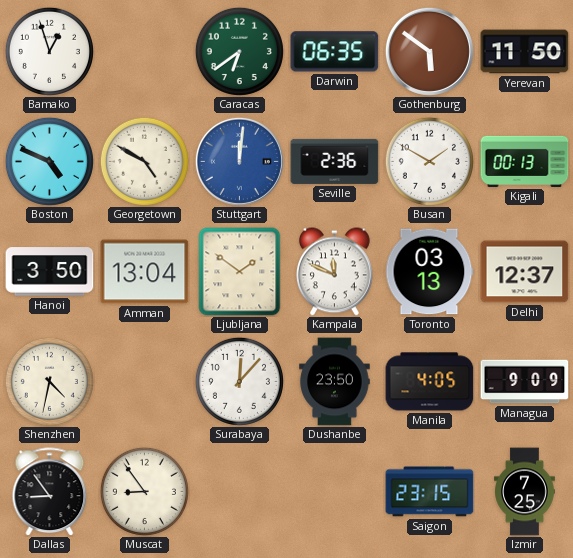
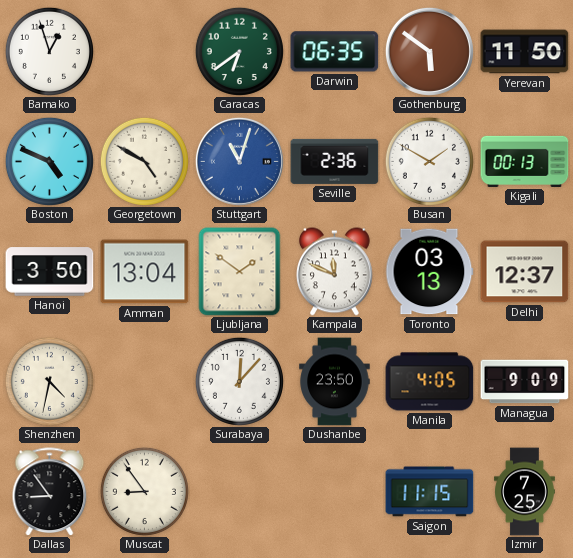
Stuttgart: 12:01 -> 11:03
Saigon: 23:15 -> 11:15
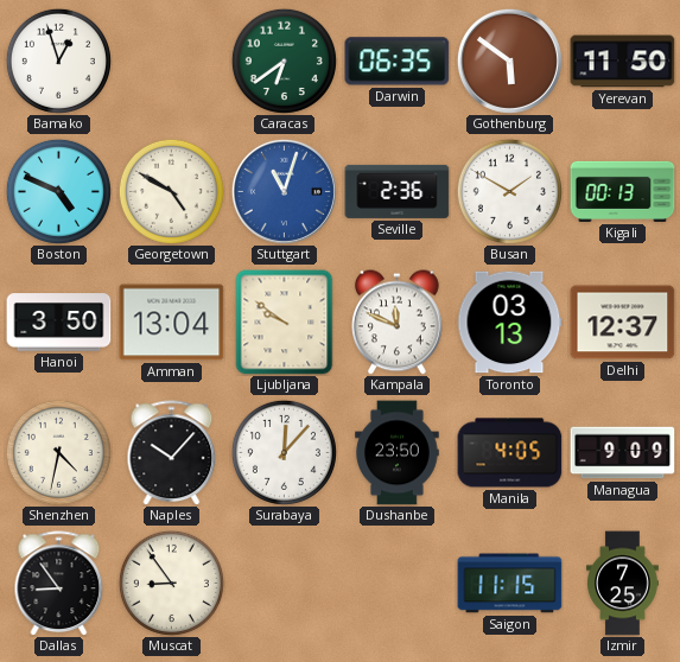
Ljubljana: 1:51 -> 9:51
Naples: none -> 10:07
